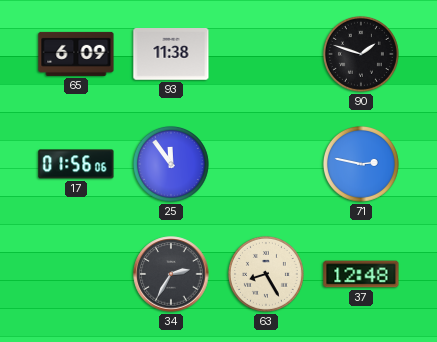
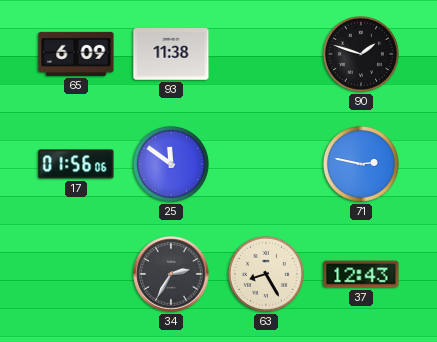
25: 11:54 -> 11:51
37: 12:48 -> 12:43
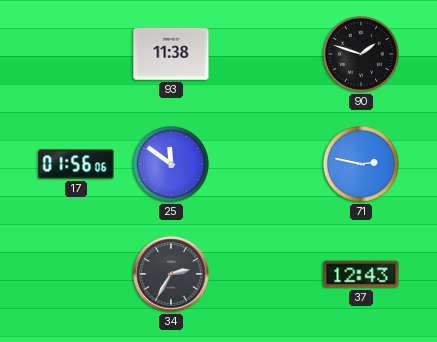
65: 6:09 -> none
63: 8:25 -> none
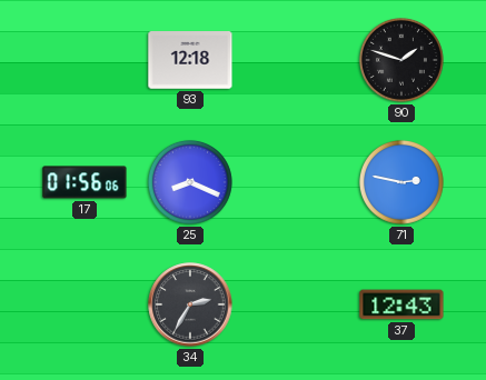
93: 11:38 -> 12:18
25: 11:51 -> 8:19
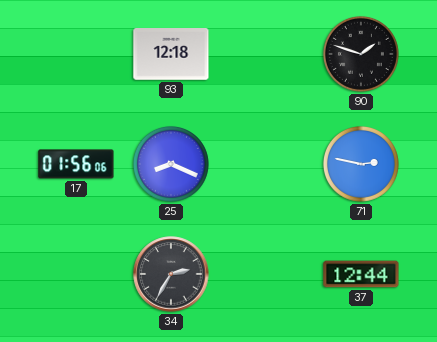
37: 12:43 -> 12:44
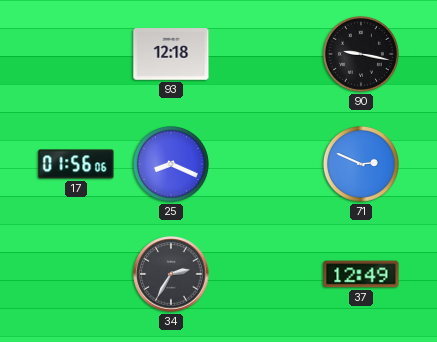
90: 1:48 -> 9:17
71: 2:47 -> 2:49
37: 12:44 -> 12:49
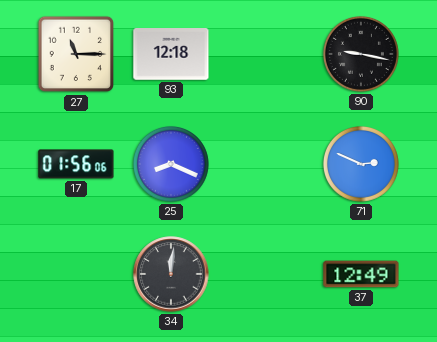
27: none -> 11:15
34: 2:35 -> 12:01
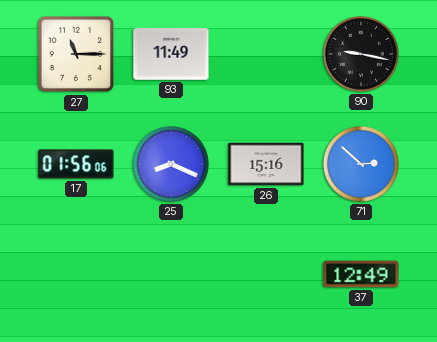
93: 12:18 -> 11:49
26: none -> 15:16
71: 2:49 -> 2:52
34: 12:01 -> none
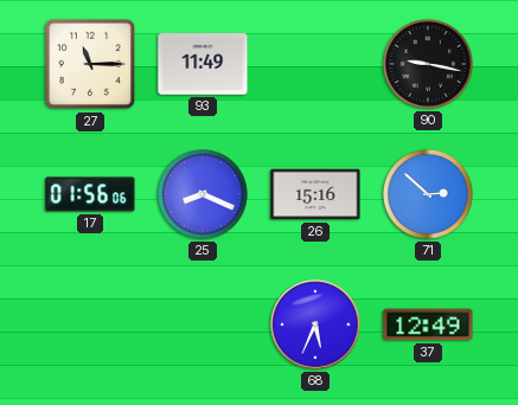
68: none -> 5:34
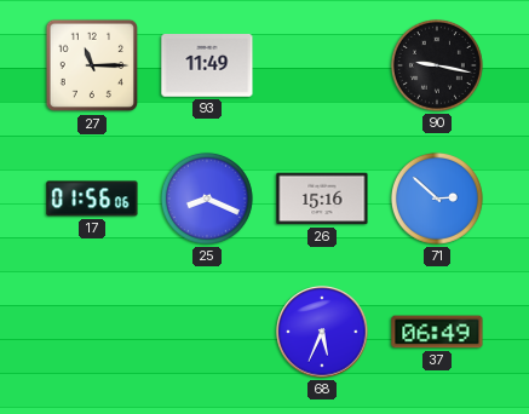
37: 12:49 -> 06:49
